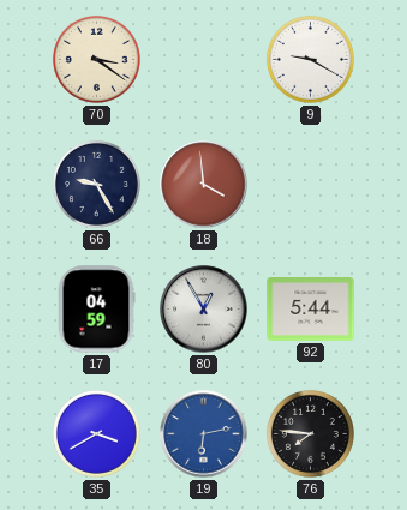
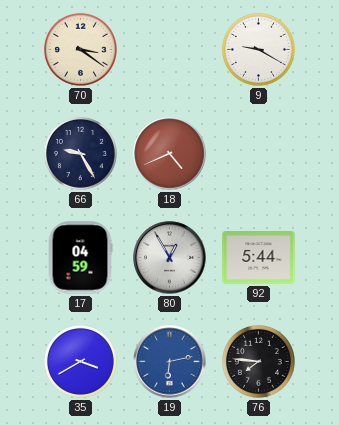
18: 3:59 -> 4:41
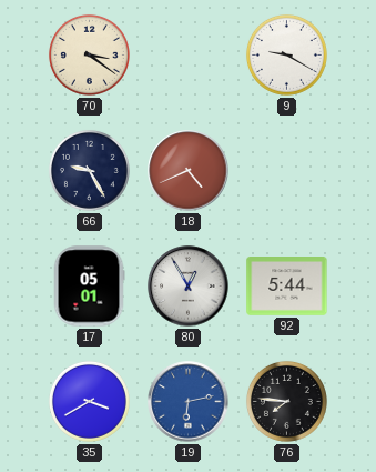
17: 04:59 -> 05:01
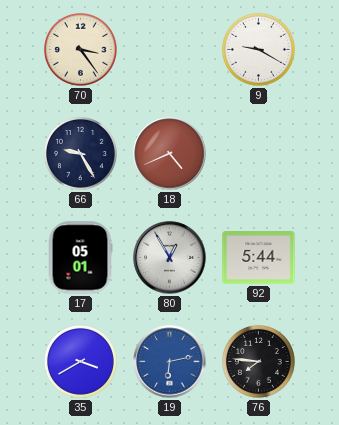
70: 3:21 -> 3:24
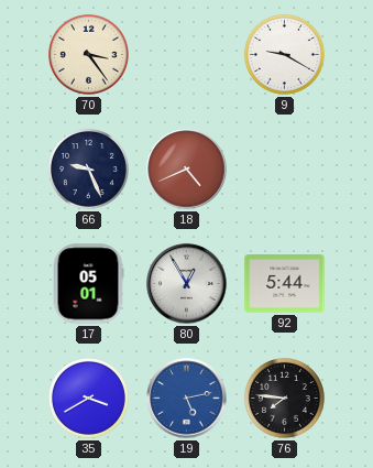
66: 9:25 -> 9:26
19: 6:13 -> 5:13
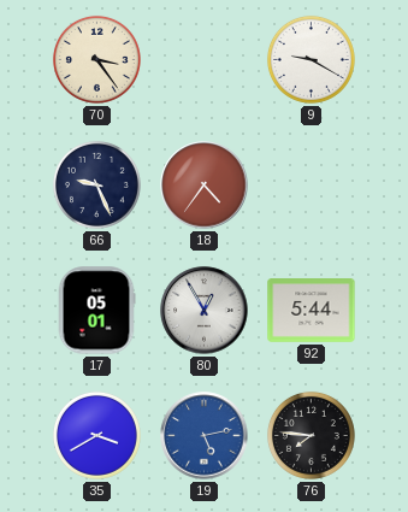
18: 4:41 -> 4:36
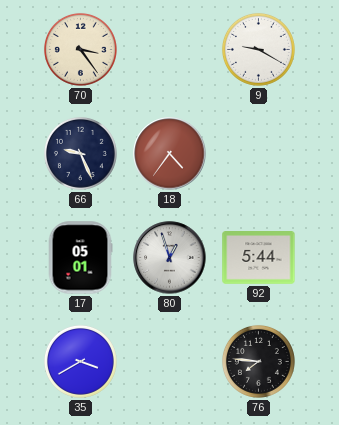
80: 12:55 -> 12:57
19: 5:13 -> none
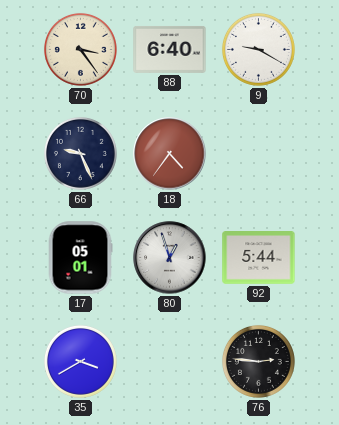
88: none -> 6:40
76: 7:46 -> 2:46
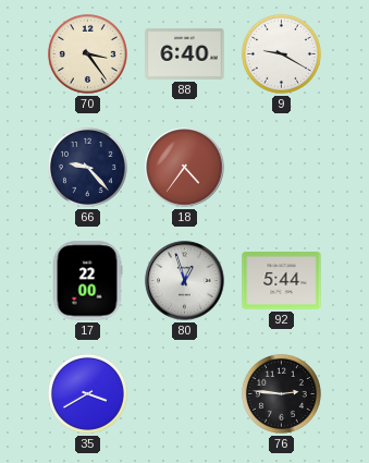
66: 9:26 -> 9:23
17: 05:01 -> 22:00
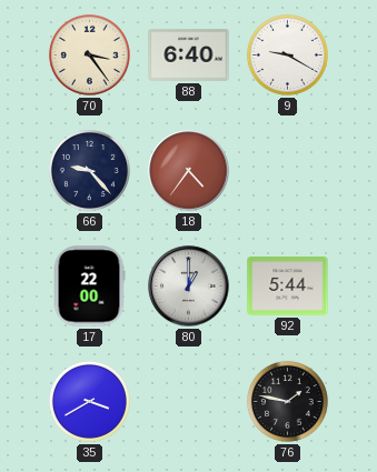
80: 12:57 -> 1:00
76: 2:46 -> 1:47
